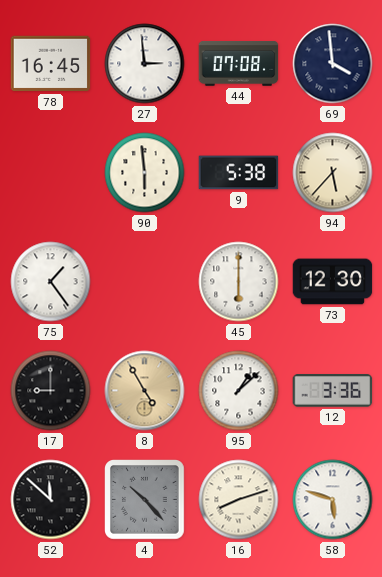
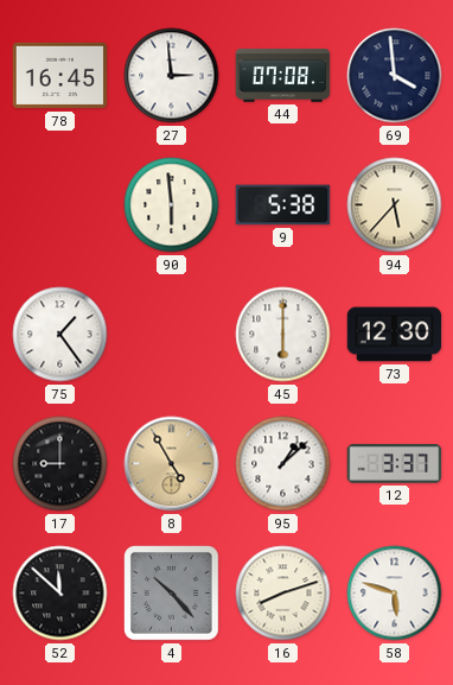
12: 3:36 -> 3:37
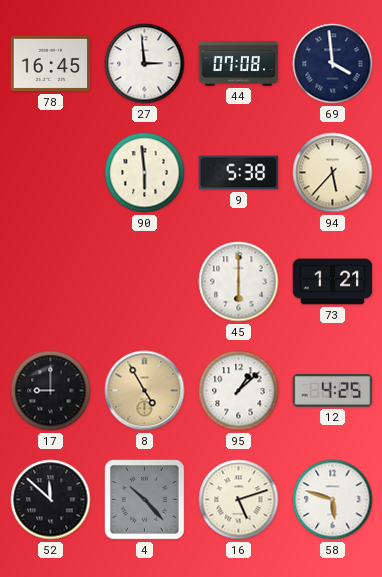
75: 1:24 -> none
73: 12:30 -> 1:21
12: 3:37 -> 4:25
16: 8:12 -> 5:12
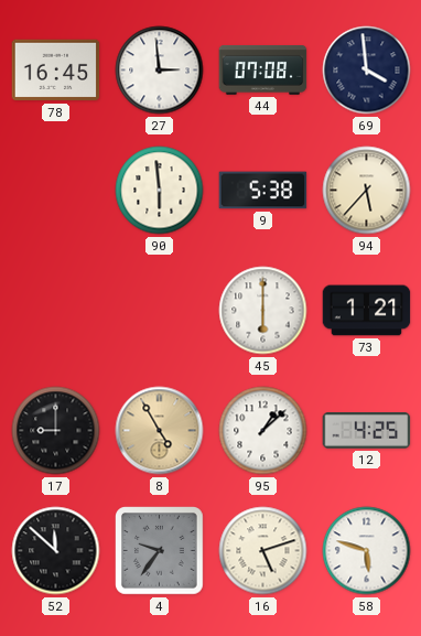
4: 10:23 -> 9:36
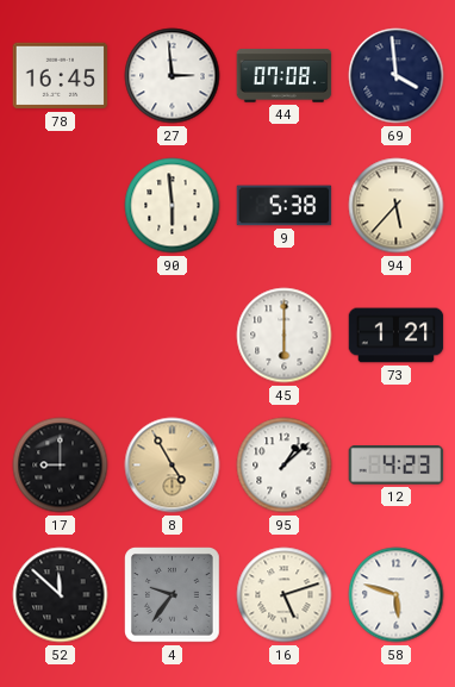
12: 4:25 -> 4:23
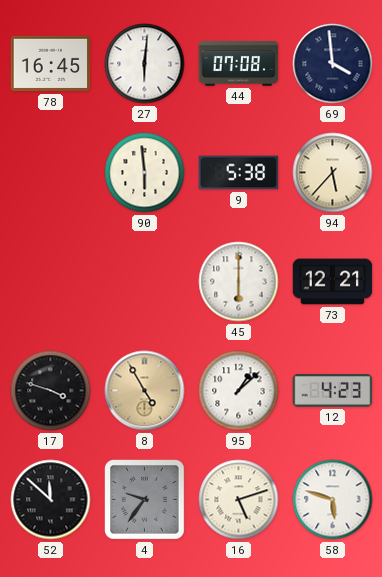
27: 2:59 -> 6:01
73: 1:21 -> 12:21
17: 9:00 -> 3:48
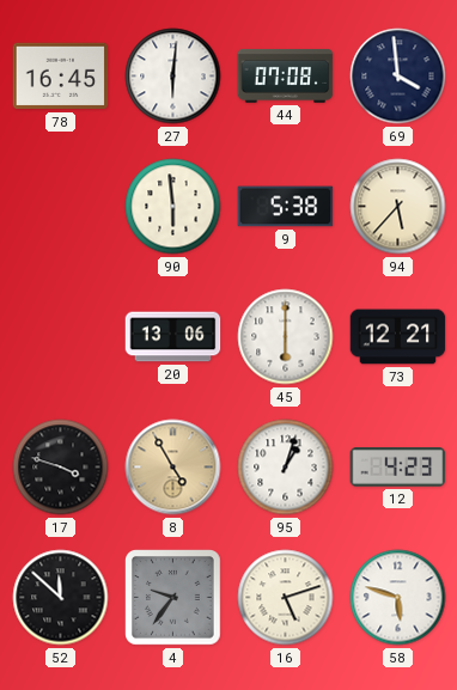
20: none -> 13:06
95: 1:08 -> 1:03
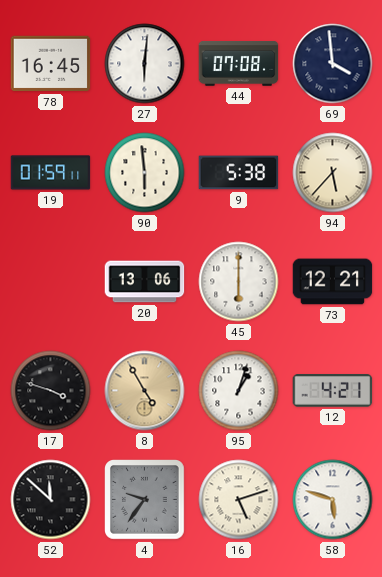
19: none -> 01:59
12: 4:23 -> 4:21
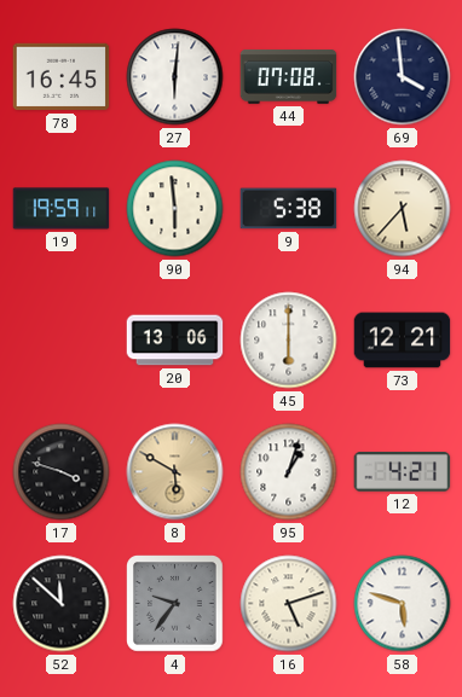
19: 01:59 -> 19:59
8: 4:55 -> 5:50
